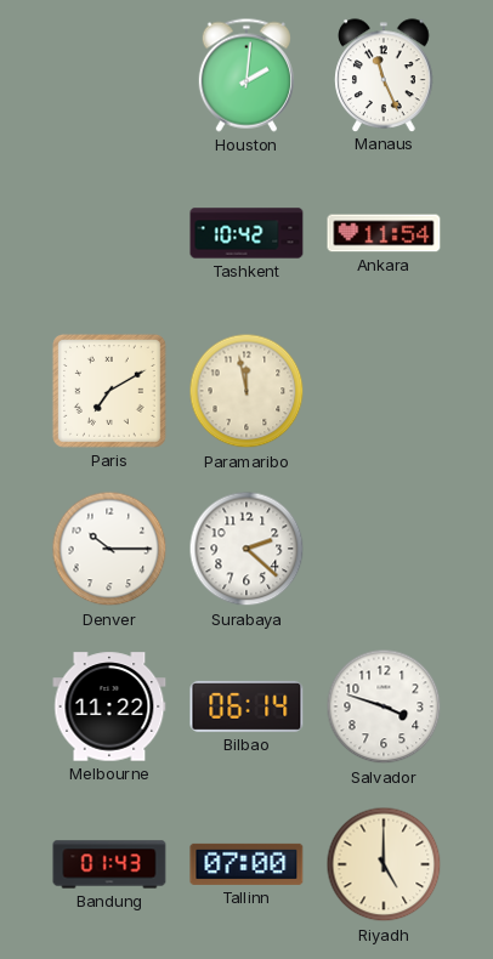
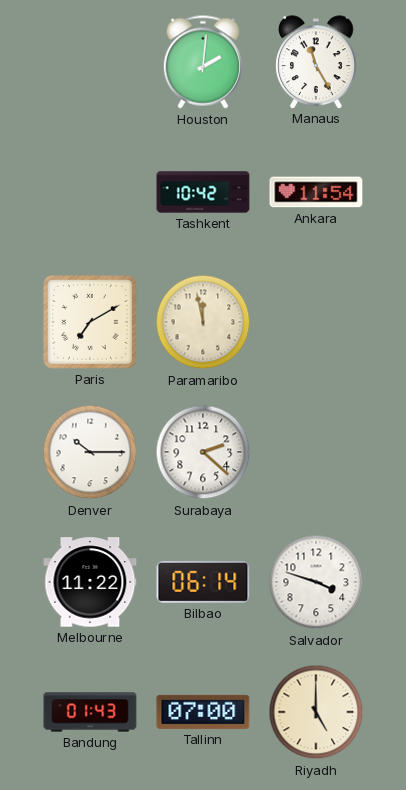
Manaus: 11:26 -> 11:25
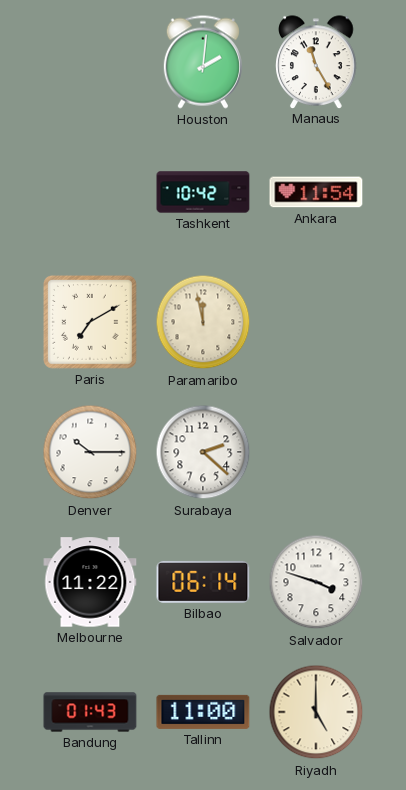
Tallinn: 07:00 -> 11:00
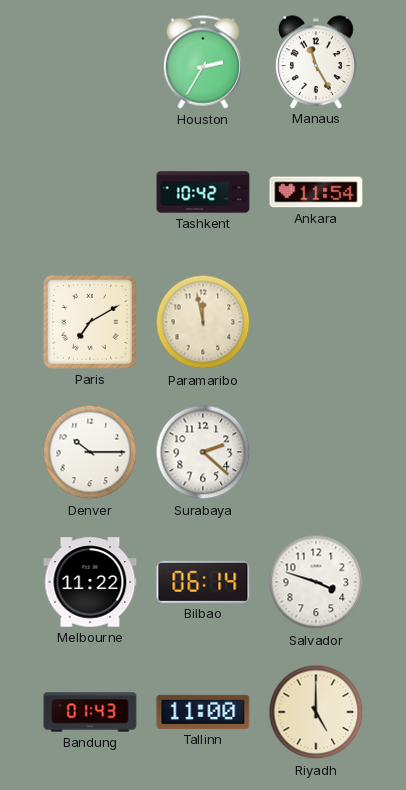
Houston: 2:01 -> 2:35
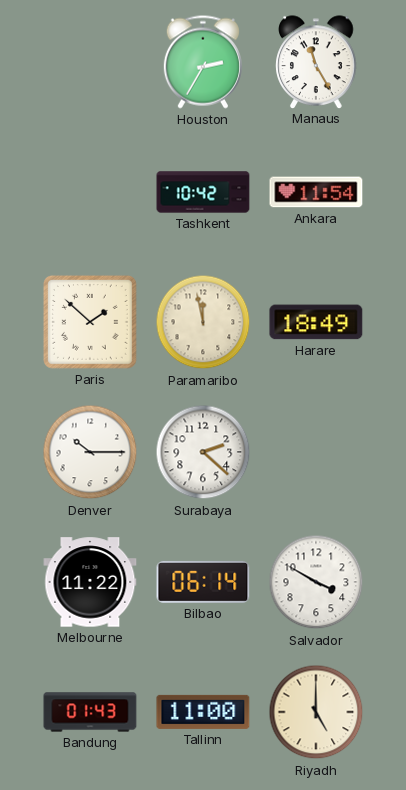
Paris: 7:10 -> 1:52
Harare: none -> 18:49
Salvador: 3:48 -> 3:50
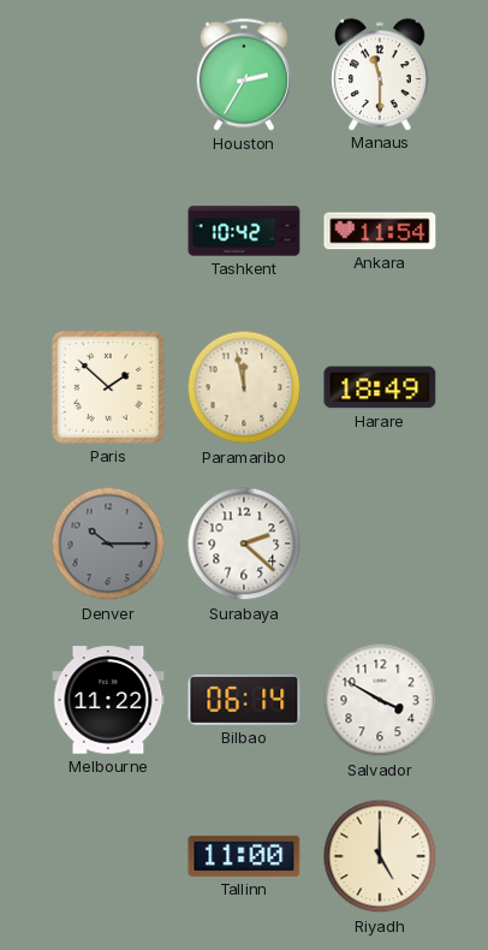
Manaus: 11:25 -> 11:30
Denver dial: white -> grey
Bandung: 01:43 -> none
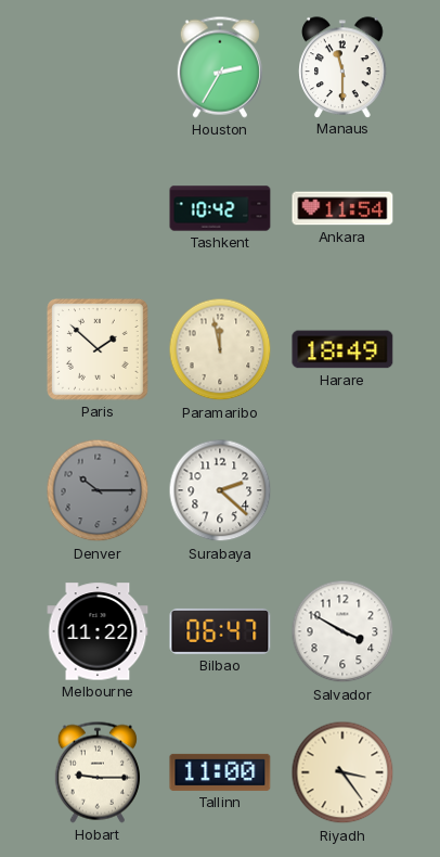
Bilbao: 06:14 -> 06:47
Hobart: none -> 9:15
Riyadh: 5:00 -> 3:24
